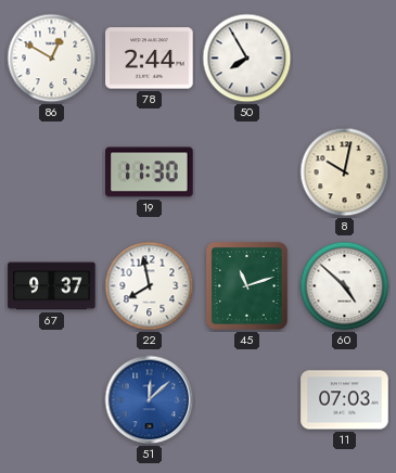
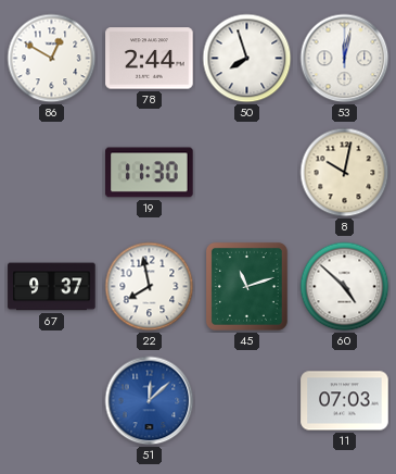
50: 7:55 -> 7:57
53: none -> 12:02
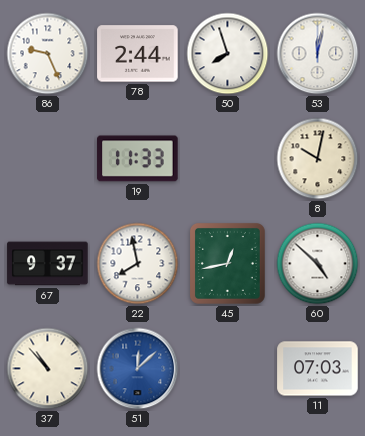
86: 12:50 -> 9:26
19: 11:30 -> 11:33
45: 11:12 -> 12:43
37: none -> 10:53
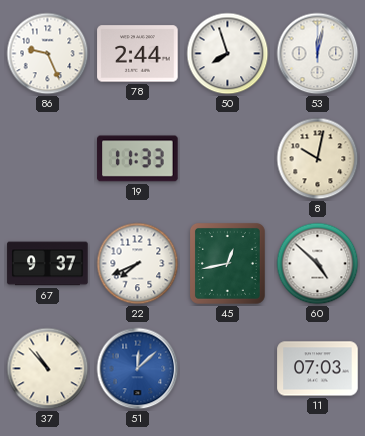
22: 7:58 -> 7:41
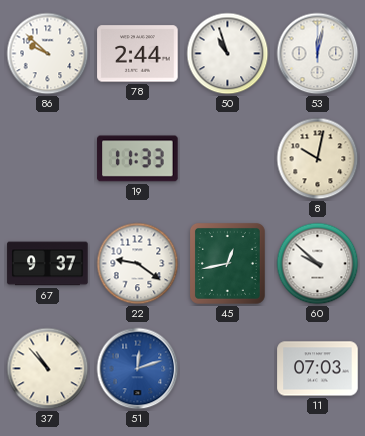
86: 9:26 -> 9:52
50: 7:57 -> 10:57
22: 7:41 -> 9:21
60: 4:52 -> 9:52
51: 12:08 -> 12:12
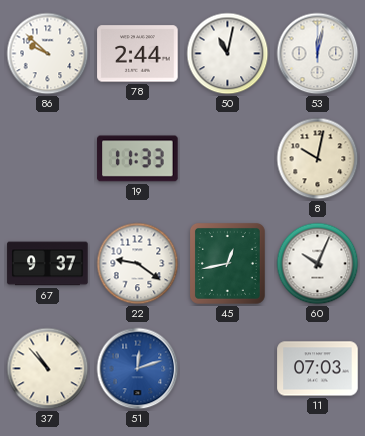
50: 10:57 -> 11:02
60: 9:52 -> 10:04
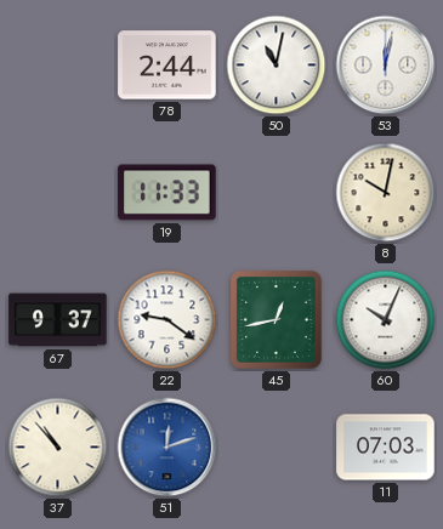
86: 9:52 -> none
